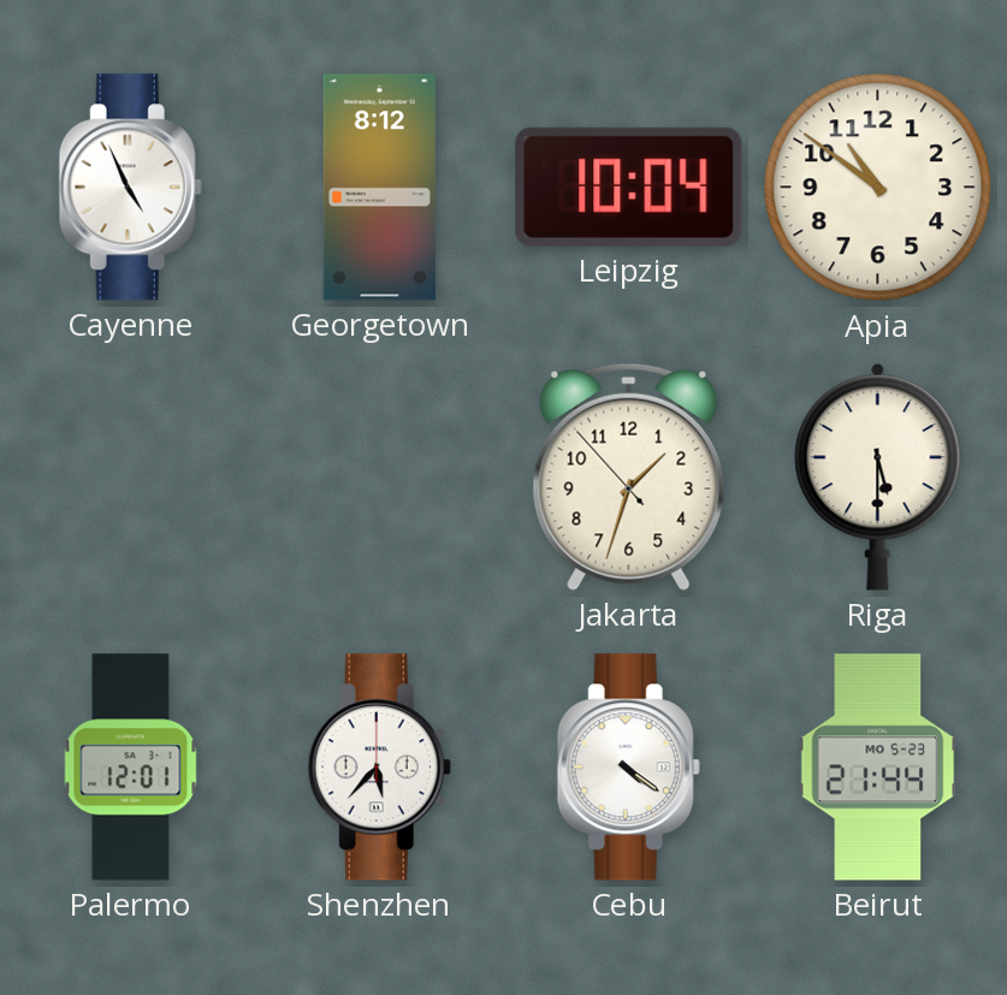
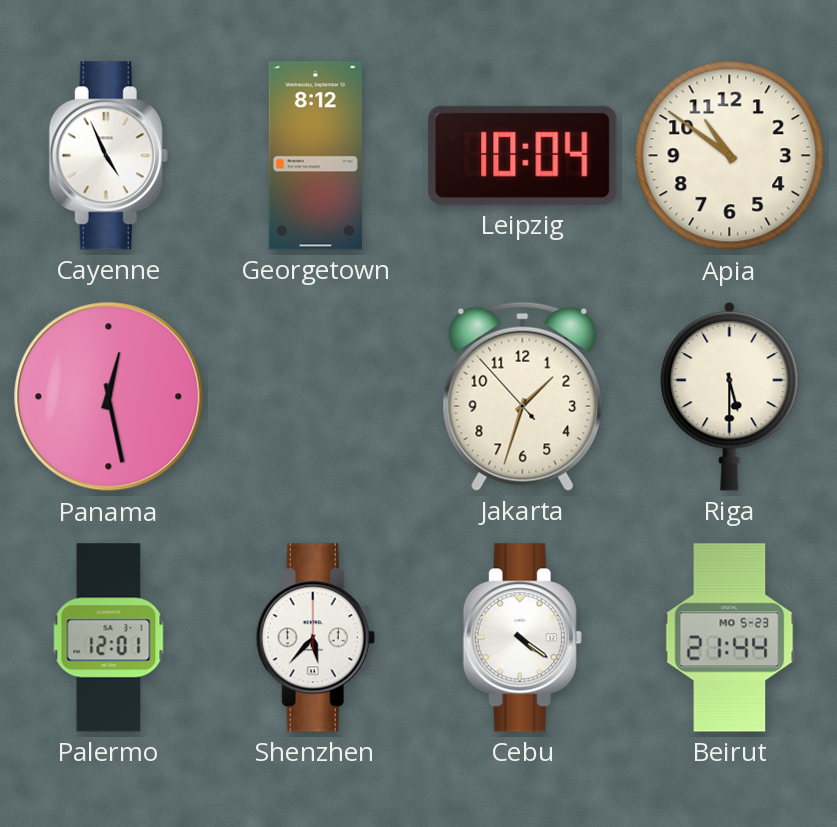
Panama: none -> 12:28
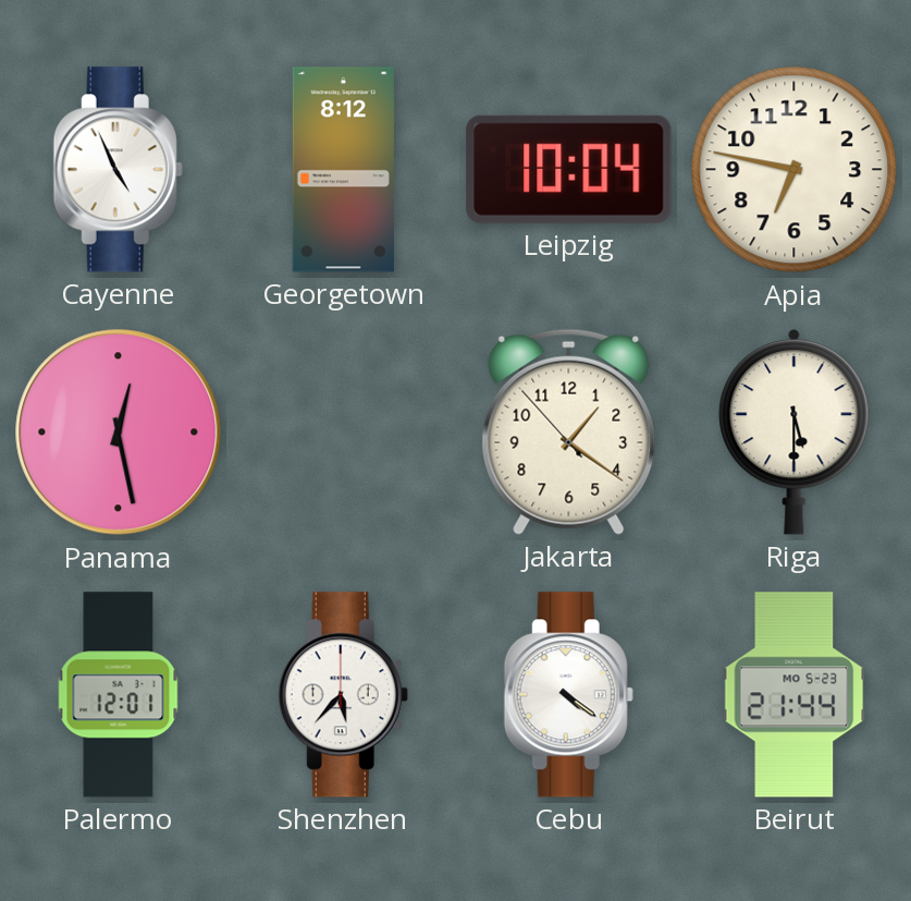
Apia: 10:51 -> 6:47
Jakarta: 1:32 -> 1:20
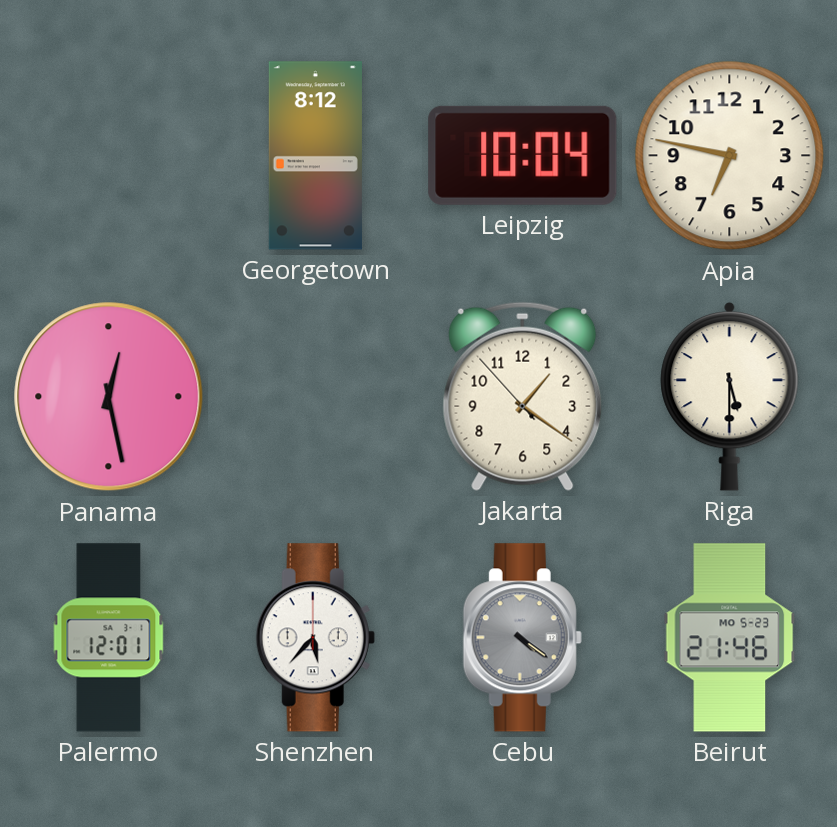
Cayenne: 4:56 -> none
Cebu dial: white -> grey
Beirut: 21:44 -> 21:46
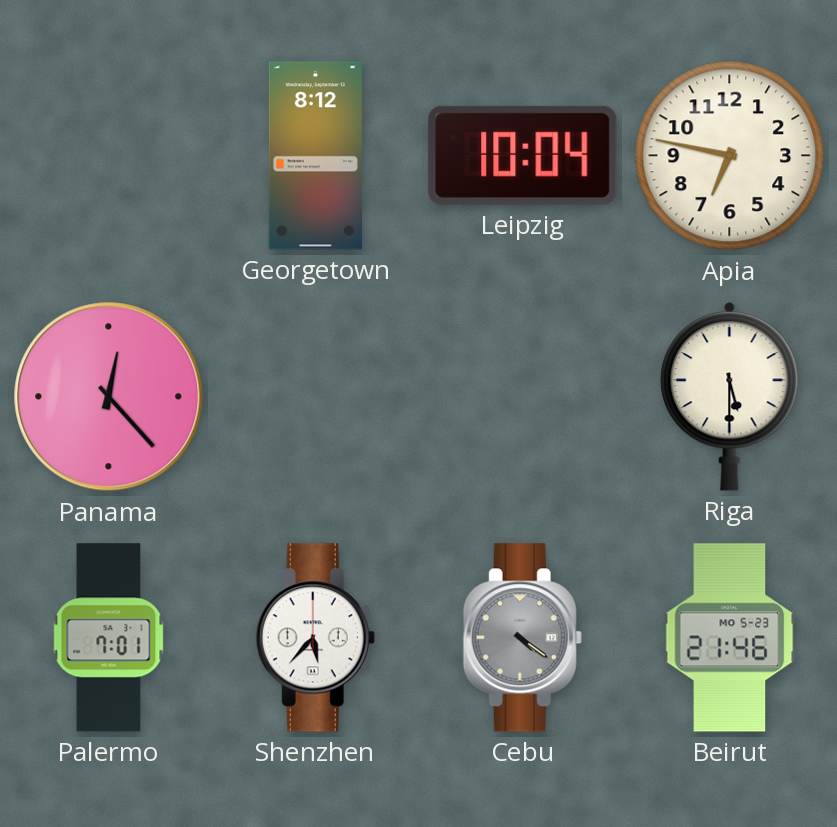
Panama: 12:28 -> 12:23
Jakarta: 1:20 -> none
Palermo: 12:01 -> 7:01
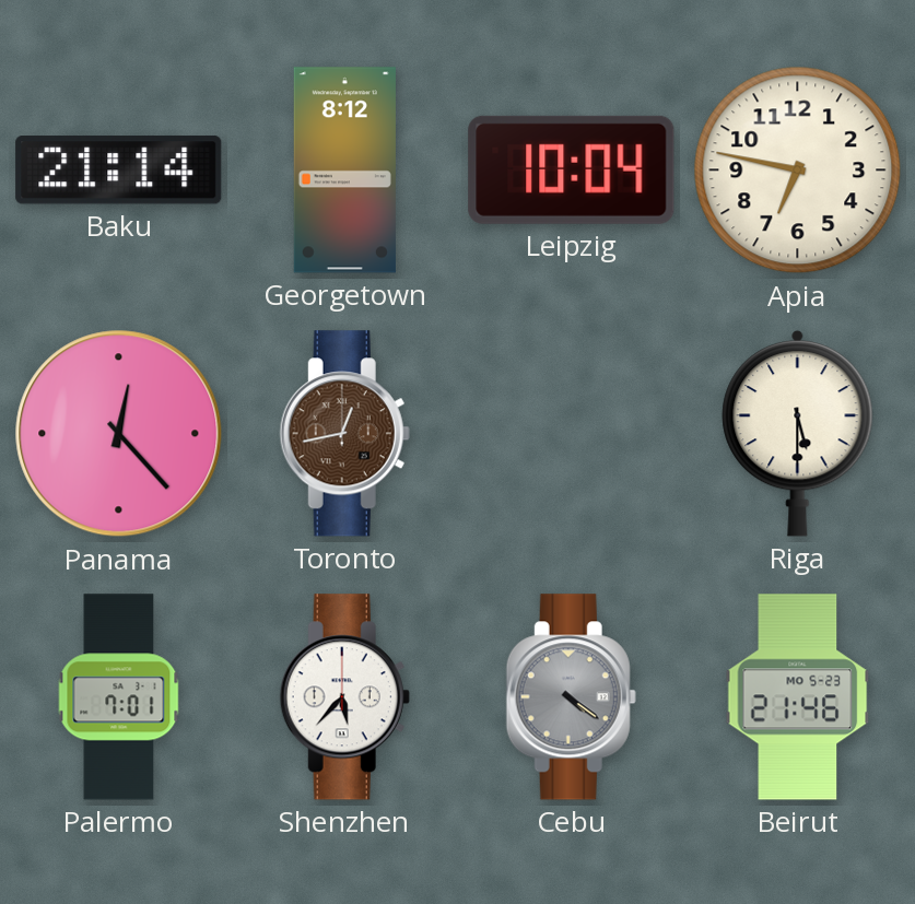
Baku: none -> 21:14
Toronto: none -> 12:43
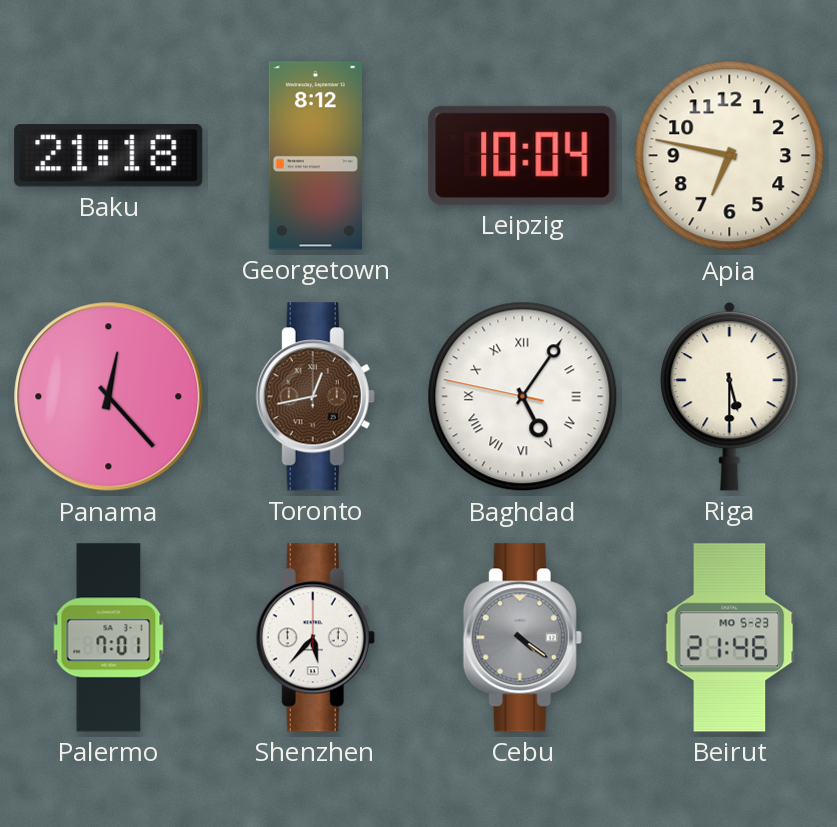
Baku: 21:14 -> 21:18
Baghdad: none -> 5:05
